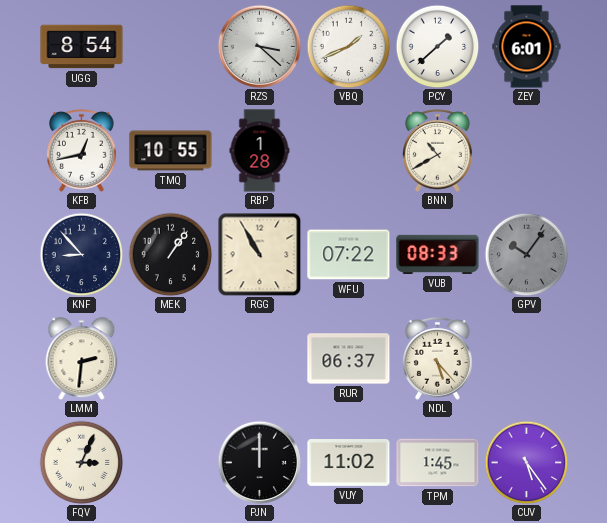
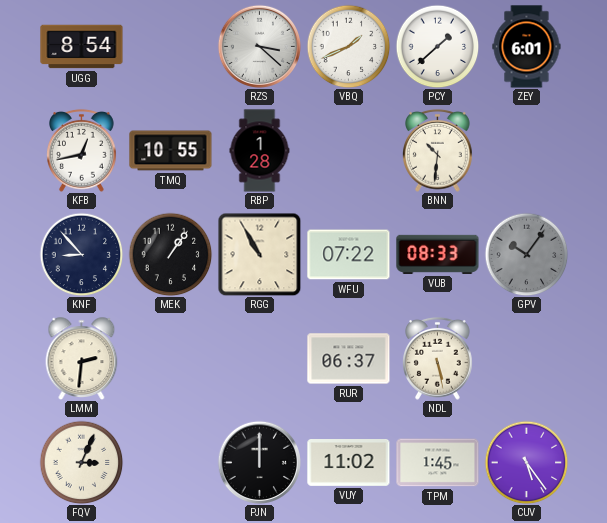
BNN: 10:40 -> 10:31
NDL: 5:23 -> 5:28
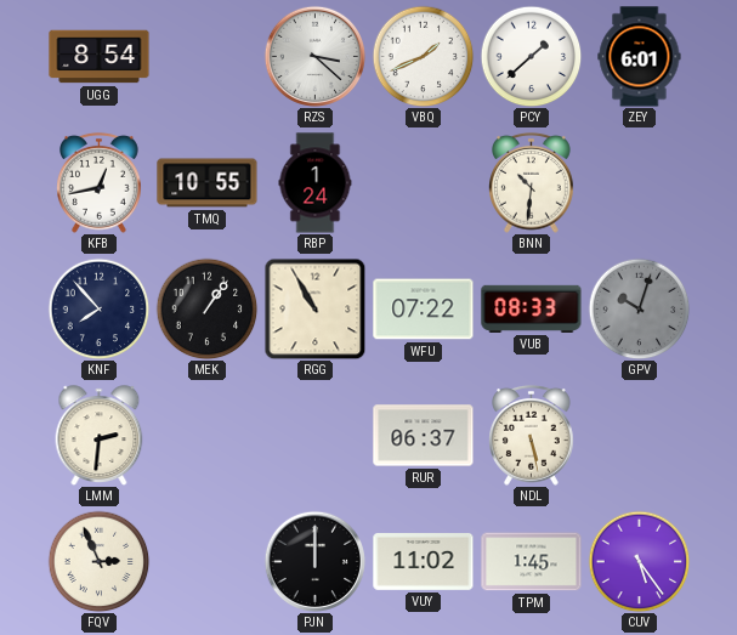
RBP: 1:28 -> 1:24
KNF: 8:53 -> 7:53
GPV: 10:06 -> 10:03
FQV: 3:04 -> 2:56
